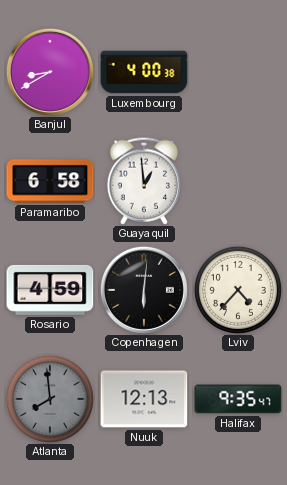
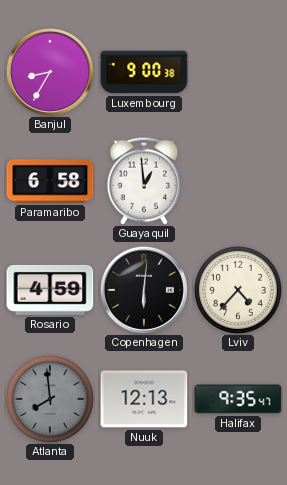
Banjul: 8:40 -> 8:35
Luxembourg: 4:00 -> 9:00
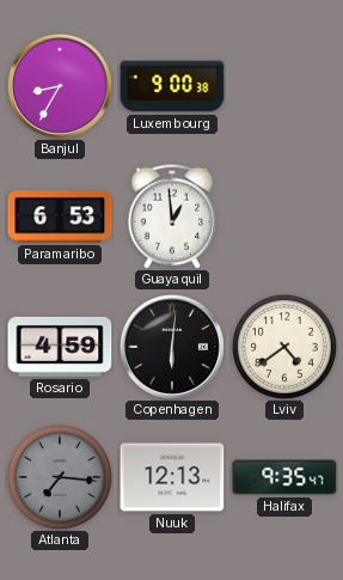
Paramaribo: 6:58 -> 6:53
Lviv: 4:37 -> 4:39
Atlanta: 7:59 -> 7:16
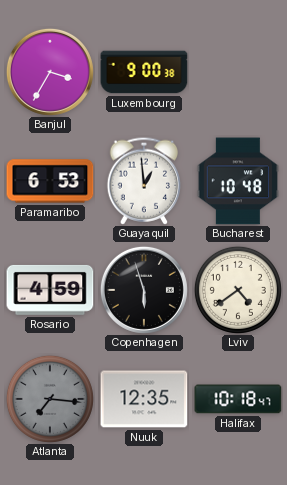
Banjul: 8:35 -> 3:35
Bucharest: none -> 10:48
Copenhagen: 6:01 -> 5:57
Nuuk: 12:13 -> 12:35
Halifax: 9:35 -> 10:18
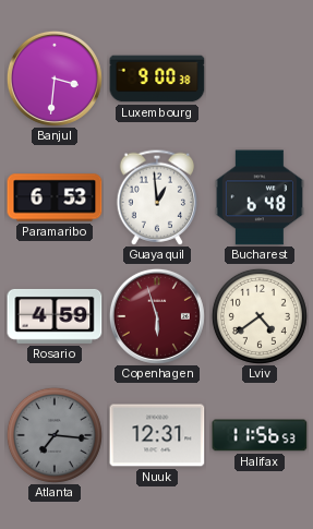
Banjul: 3:35 -> 3:31
Bucharest: 10:48 -> 6:48
Copenhagen dial: black -> burgundy
Nuuk: 12:35 -> 12:31
Halifax: 10:18 -> 11:56
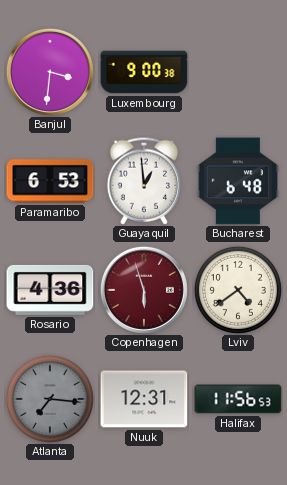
Rosario: 4:59 -> 4:36
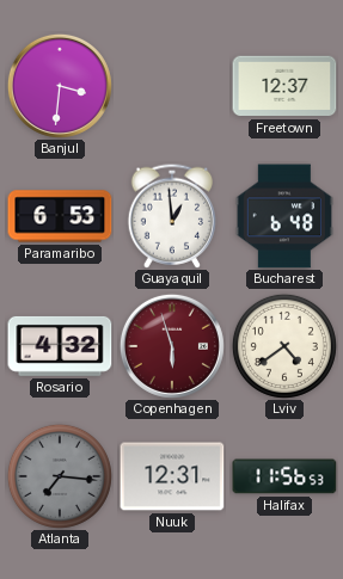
Luxembourg: 9:00 -> none
Freetown: none -> 12:37
Rosario: 4:36 -> 4:32
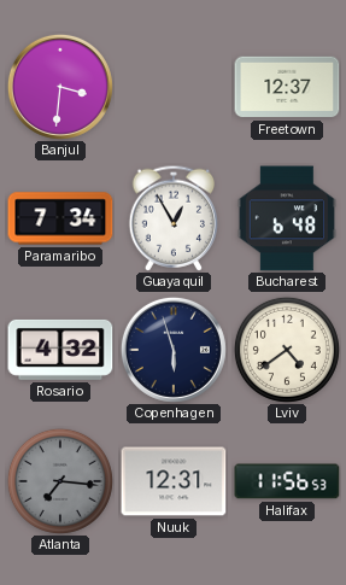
Paramaribo: 6:53 -> 7:34
Guayaquil: 12:59 -> 12:55
Copenhagen dial: burgundy -> navy
